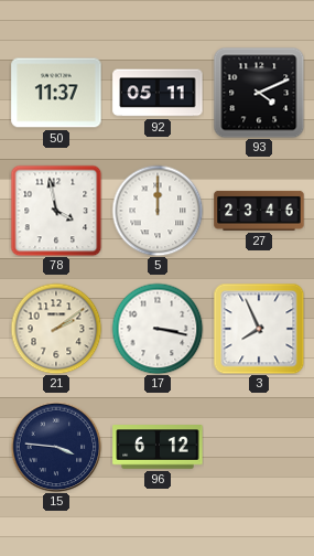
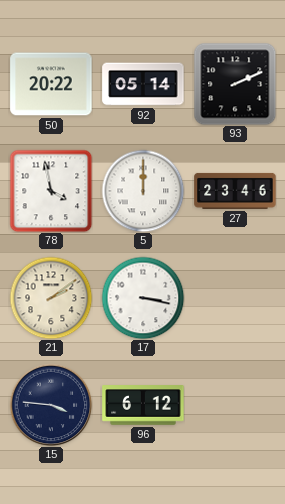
50: 11:37 -> 20:22
92: 05:11 -> 05:14
93: 4:11 -> 2:11
3: 7:56 -> none
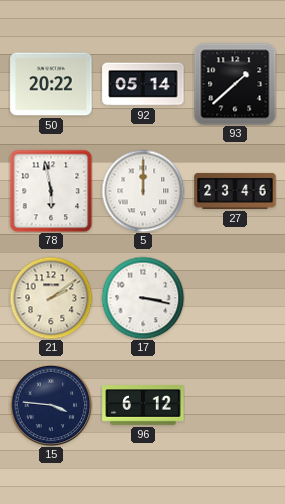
93: 2:11 -> 1:38
78: 3:58 -> 5:58
